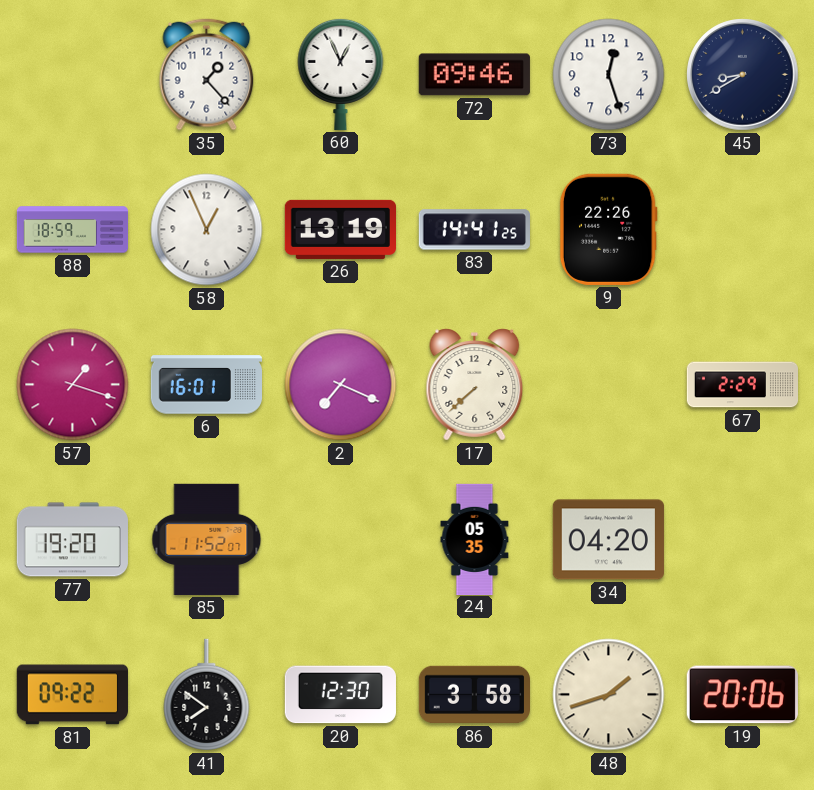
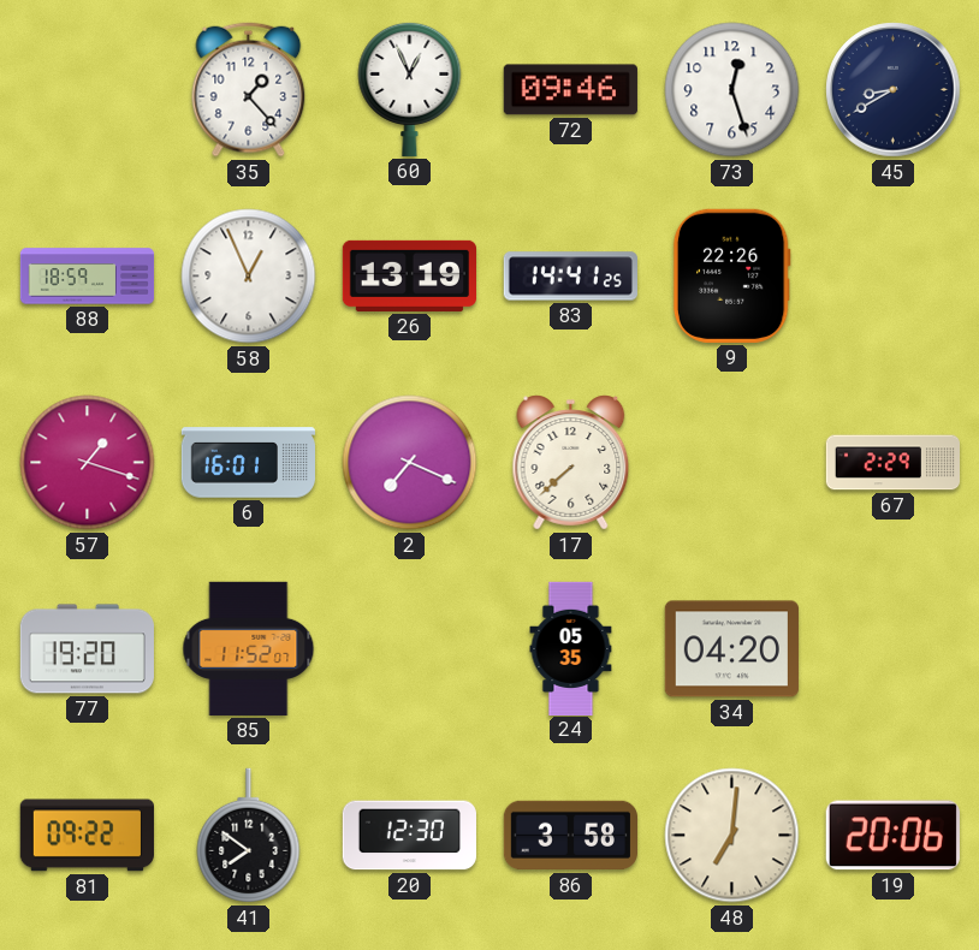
48: 1:42 -> 7:01
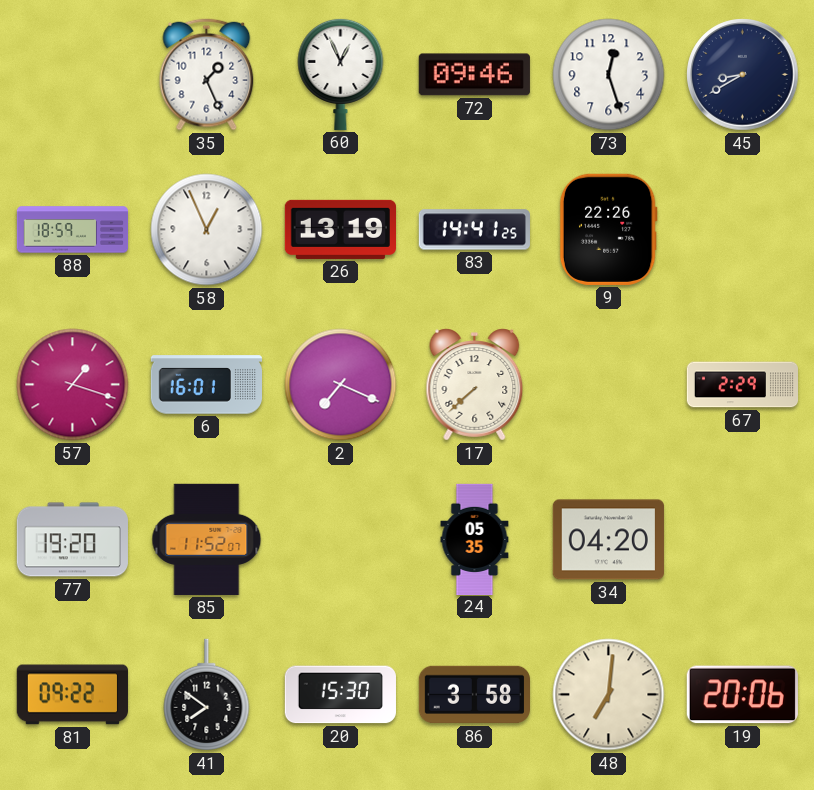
35: 1:23 -> 1:26
20: 12:30 -> 15:30
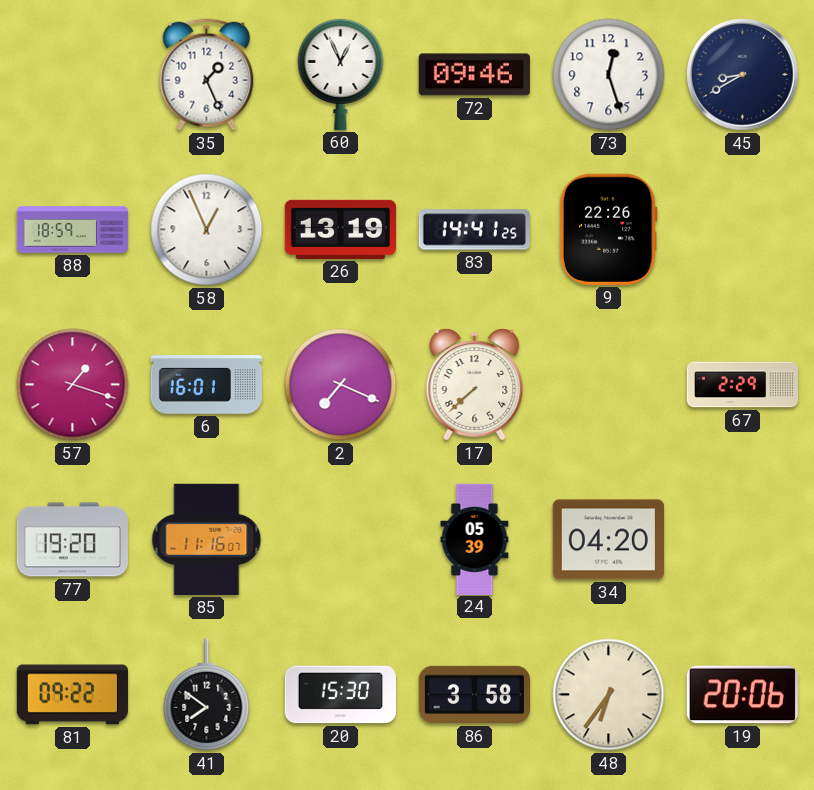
85: 11:52 -> 11:16
24: 05:35 -> 05:39
48: 7:01 -> 6:36
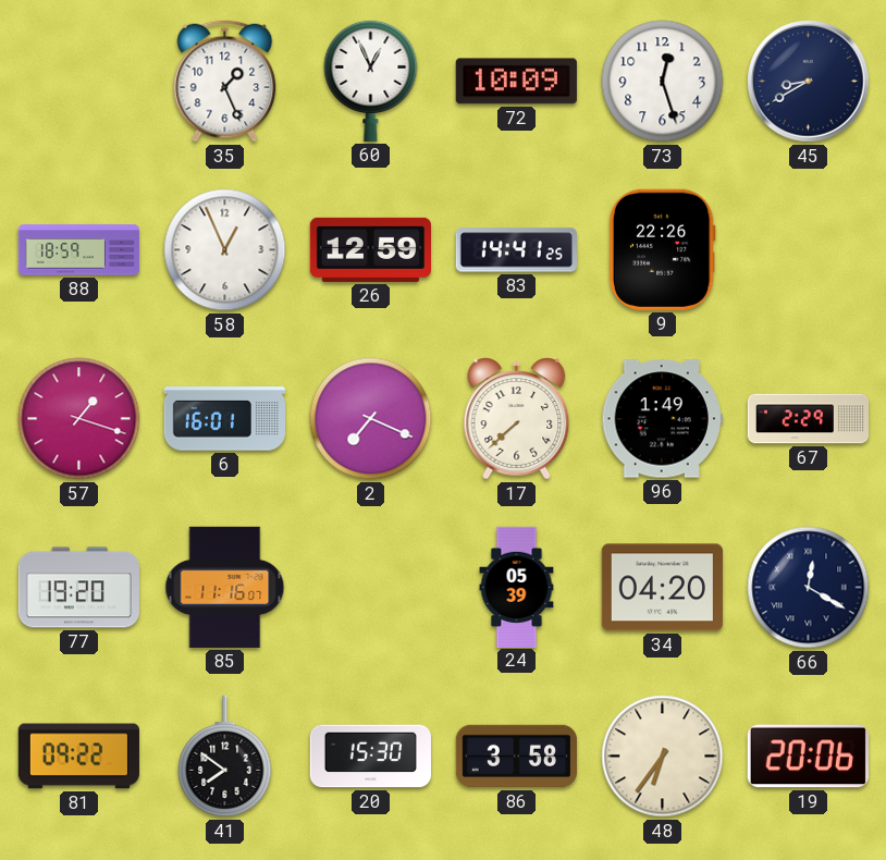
72: 09:46 -> 10:09
26: 13:19 -> 12:59
96: none -> 1:49
66: none -> 12:20
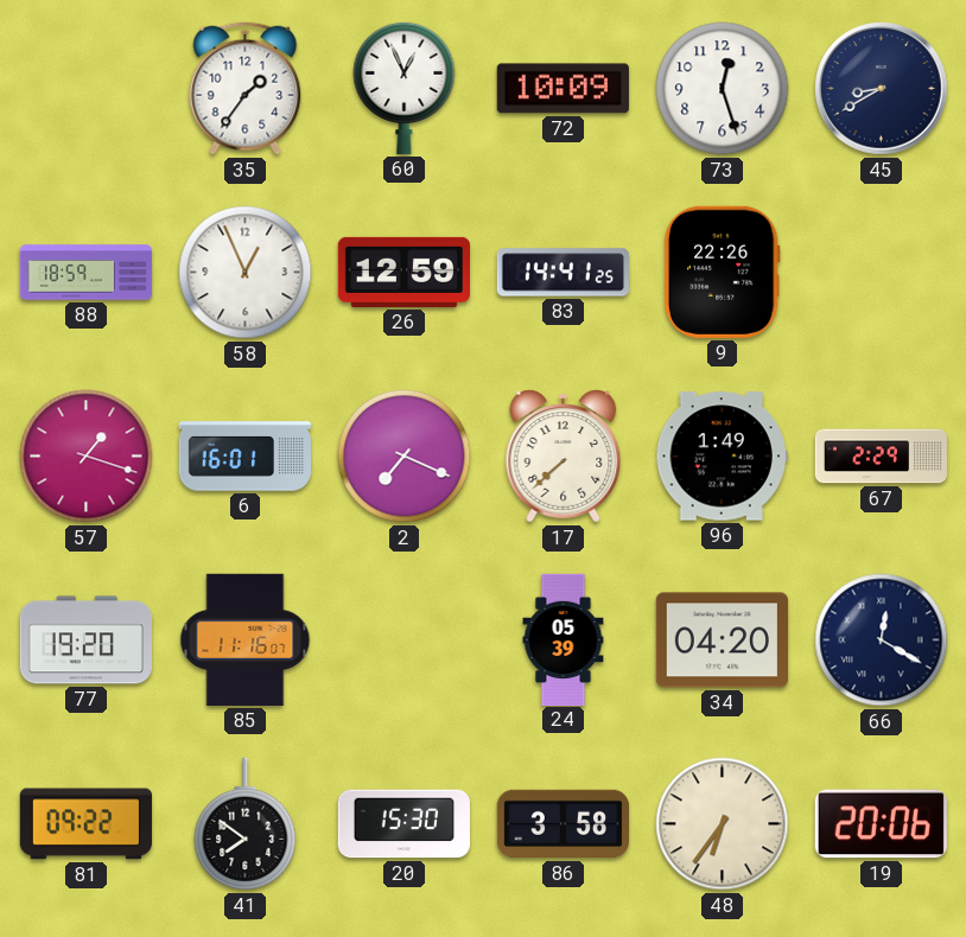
35: 1:26 -> 1:36
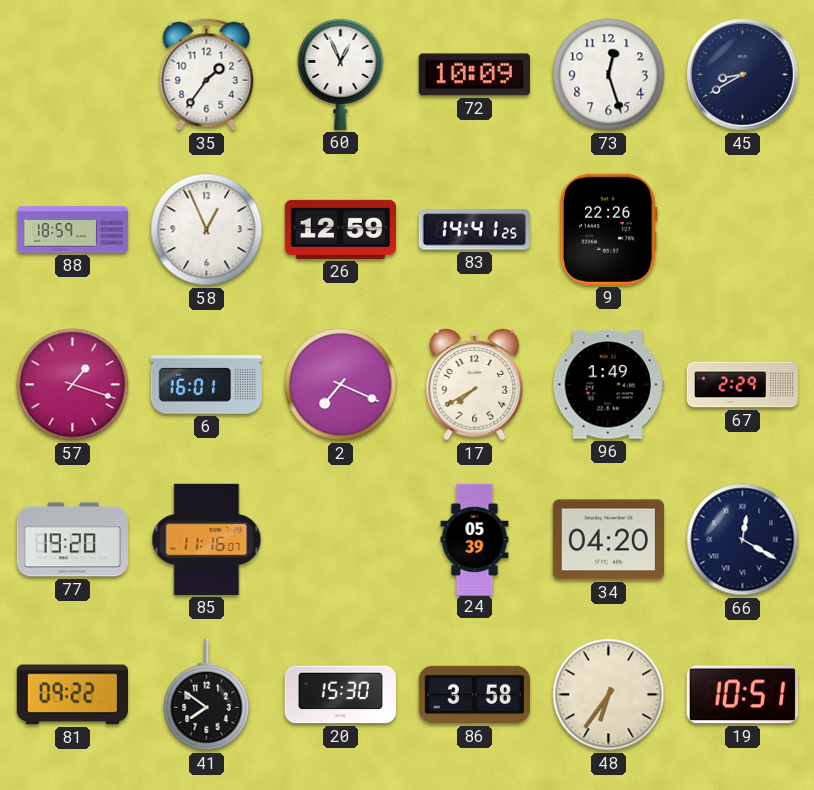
17: 7:38 -> 7:40
19: 20:06 -> 10:51
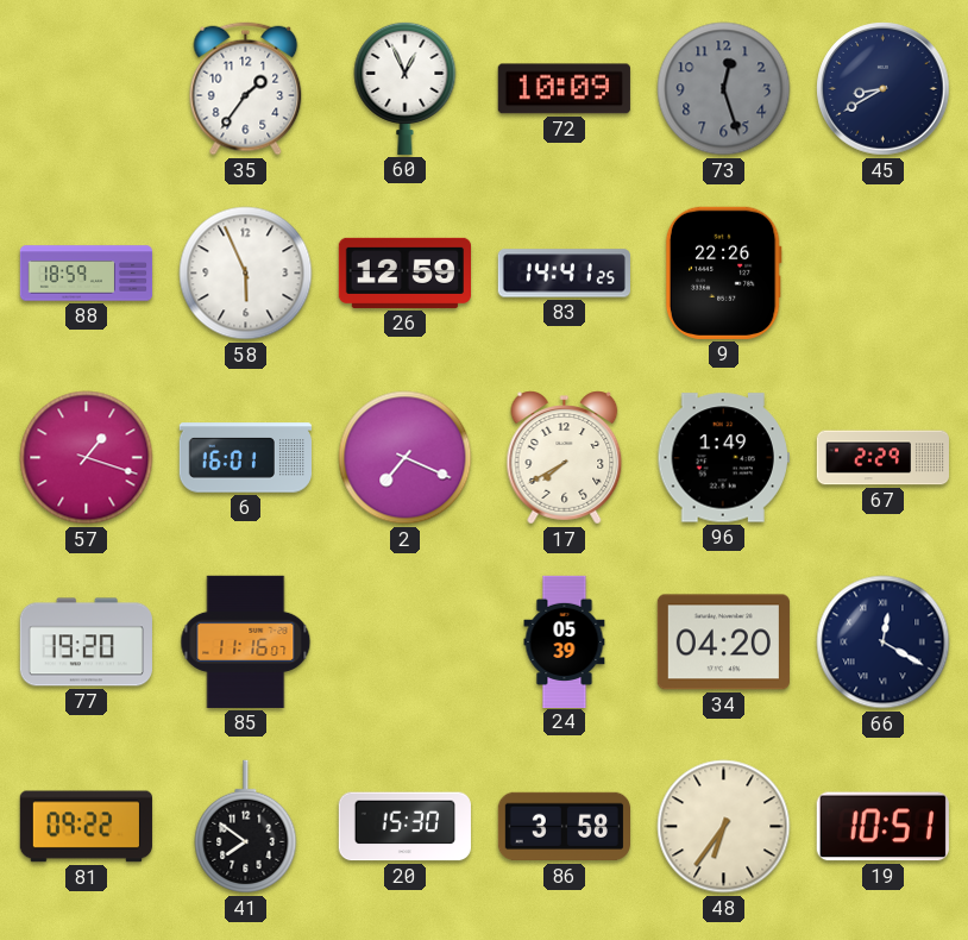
73 dial: white -> grey
58: 12:56 -> 5:56
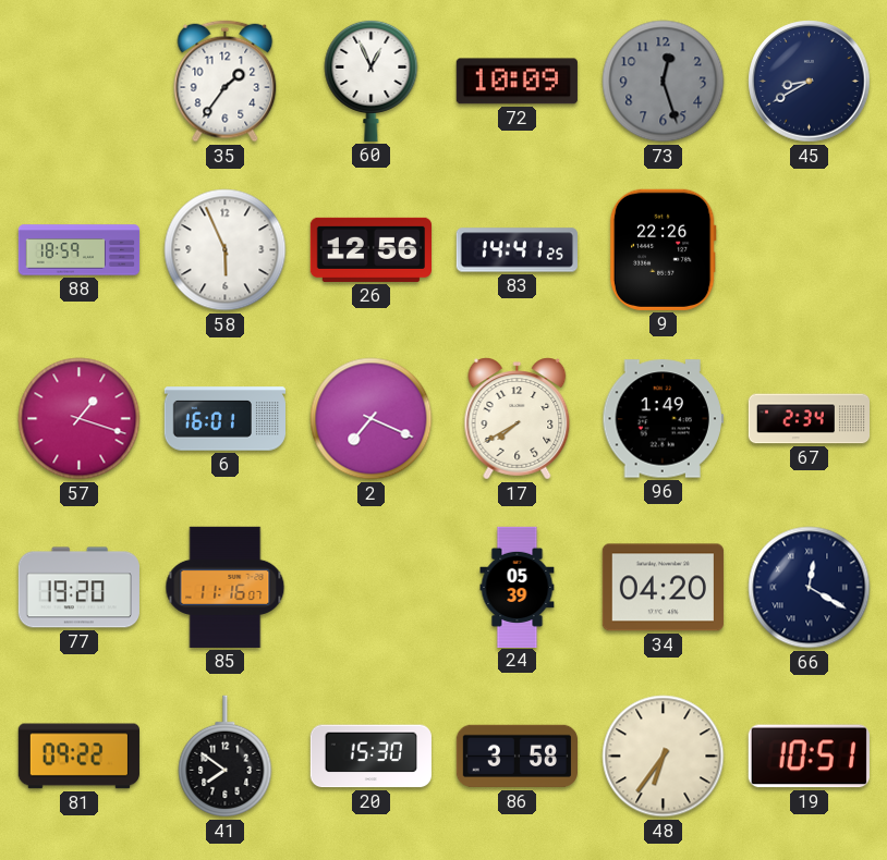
26: 12:59 -> 12:56
67: 2:29 -> 2:34
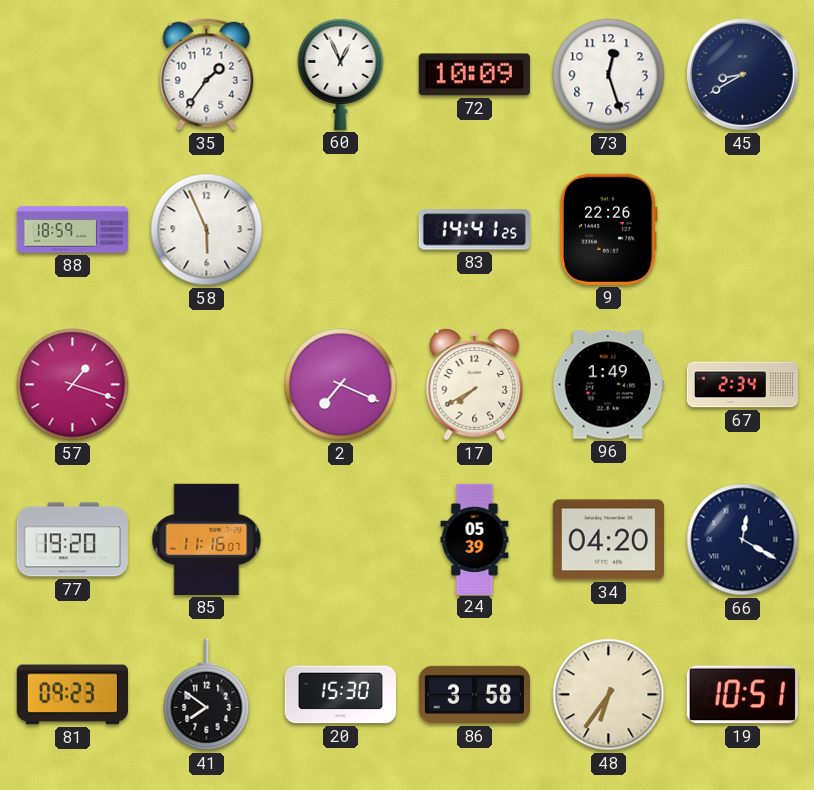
73 dial: grey -> white
26: 12:56 -> none
6: 16:01 -> none
81: 09:22 -> 09:23
